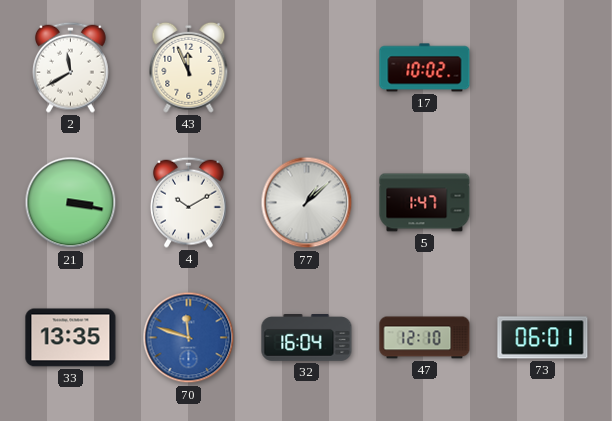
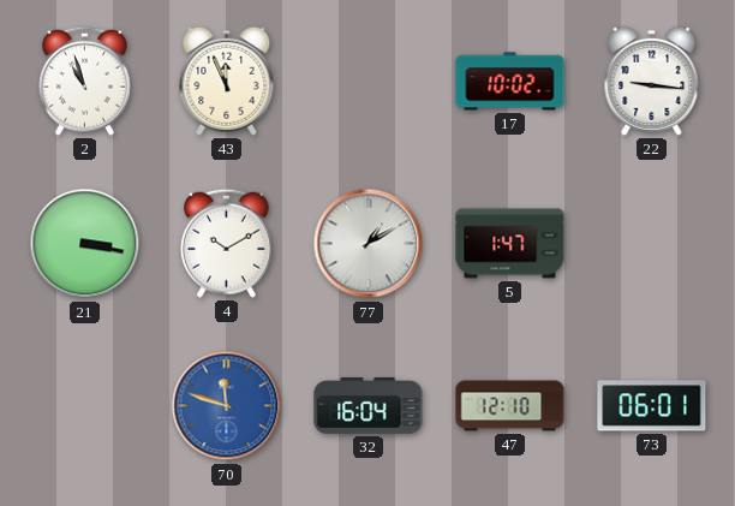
2: 11:40 -> 10:57
22: none -> 9:16
77: 1:08 -> 1:10
33: 13:35 -> none
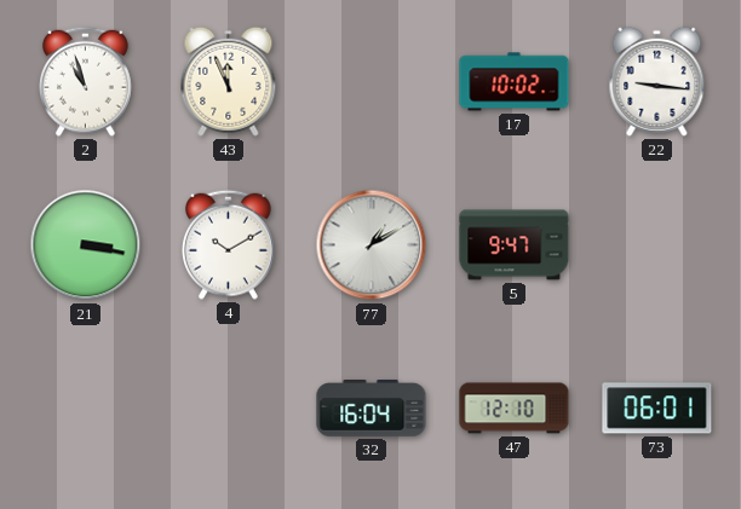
5: 1:47 -> 9:47
70: 11:48 -> none
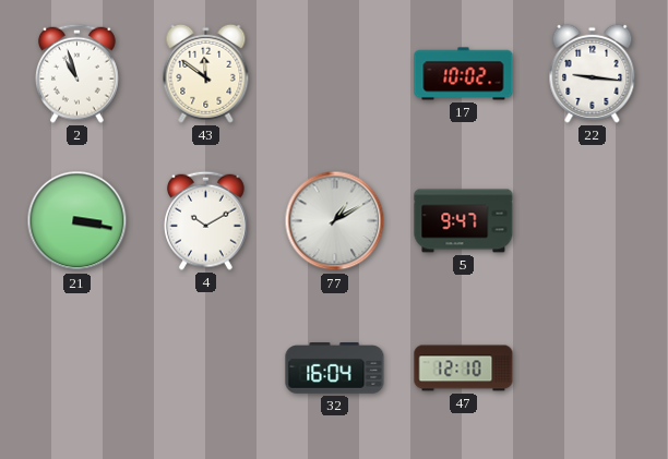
43: 11:56 -> 11:51
73: 06:01 -> none
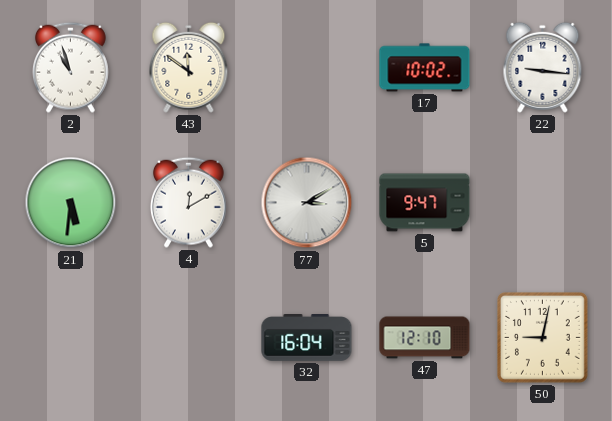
21: 3:17 -> 5:31
4: 10:10 -> 12:10
77: 1:10 -> 3:10
50: none -> 9:02
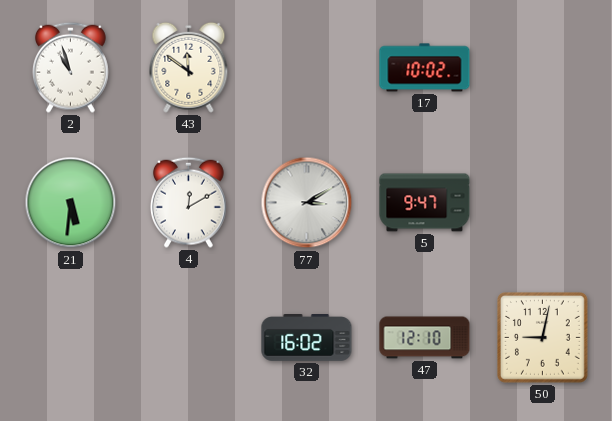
22: 9:16 -> none
32: 16:04 -> 16:02
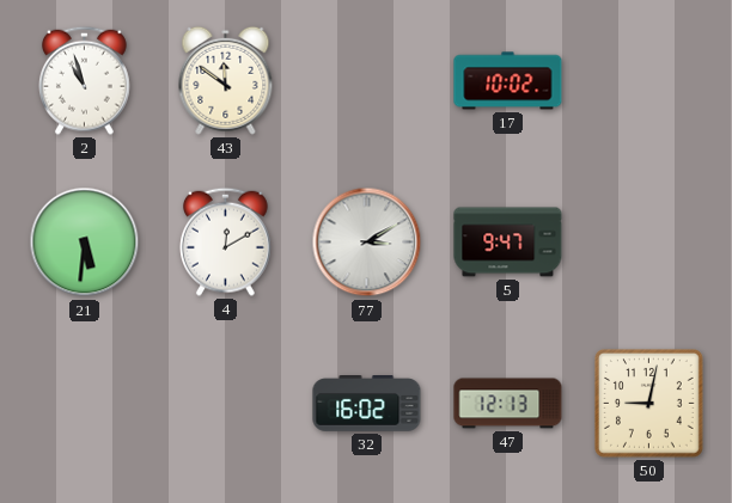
47: 12:10 -> 12:13
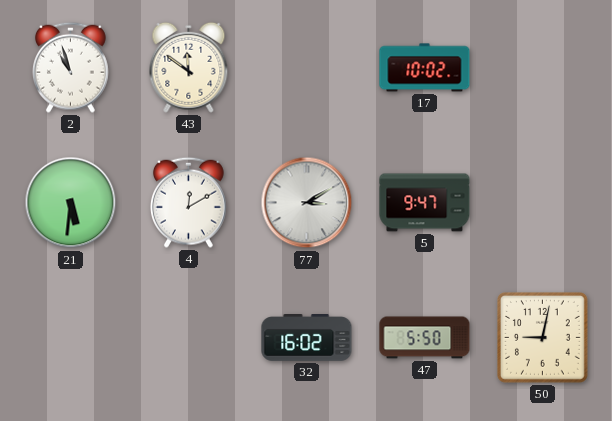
47: 12:13 -> 5:50
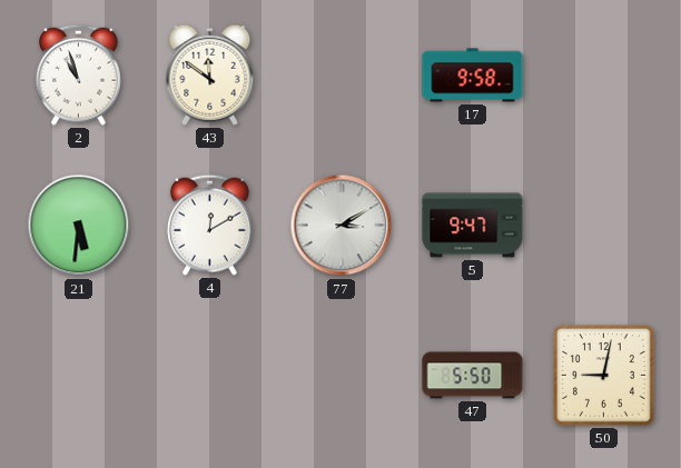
17: 10:02 -> 9:58
32: 16:02 -> none
